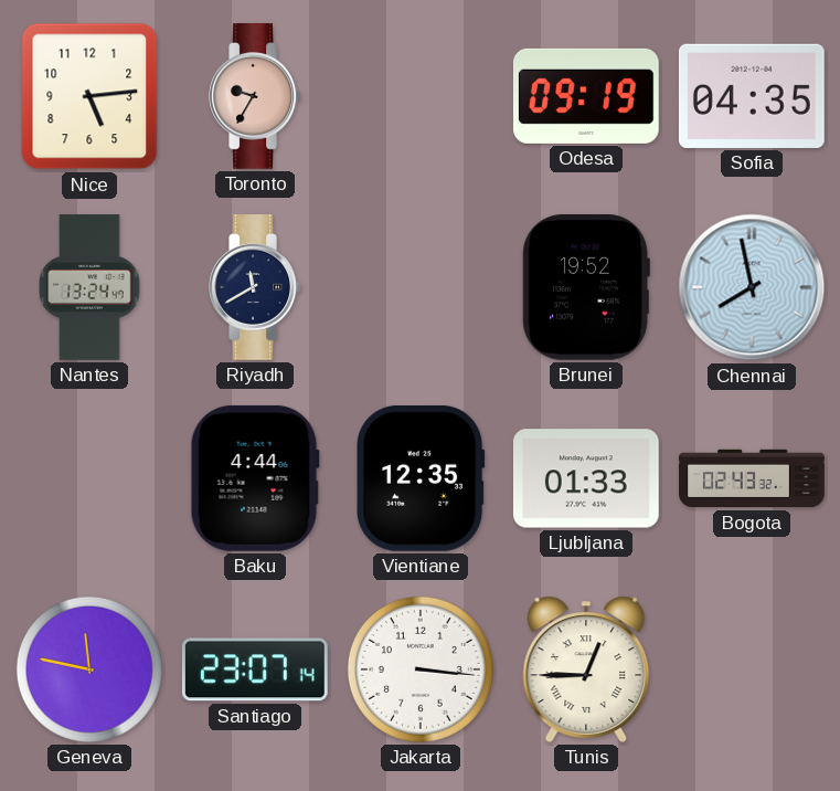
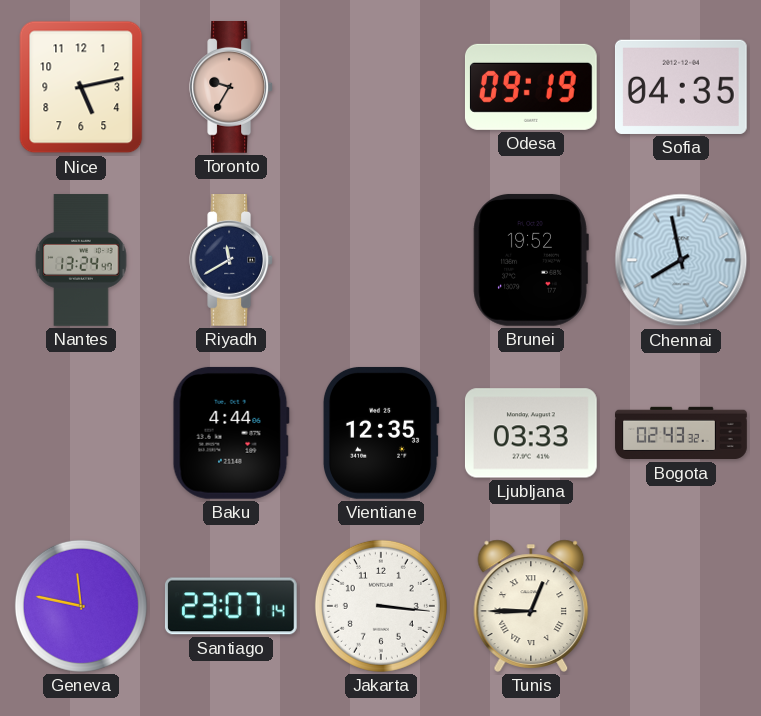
Nice: 5:14 -> 5:13
Ljubljana: 01:33 -> 03:33
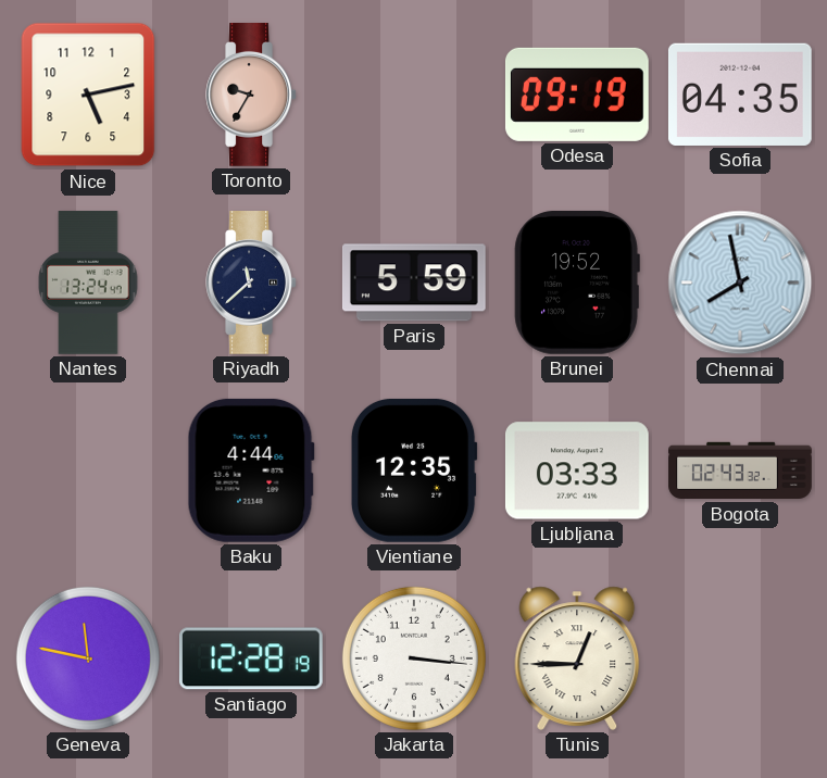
Riyadh: 11:40 -> 11:38
Paris: none -> 5:59
Santiago: 23:07 -> 12:28
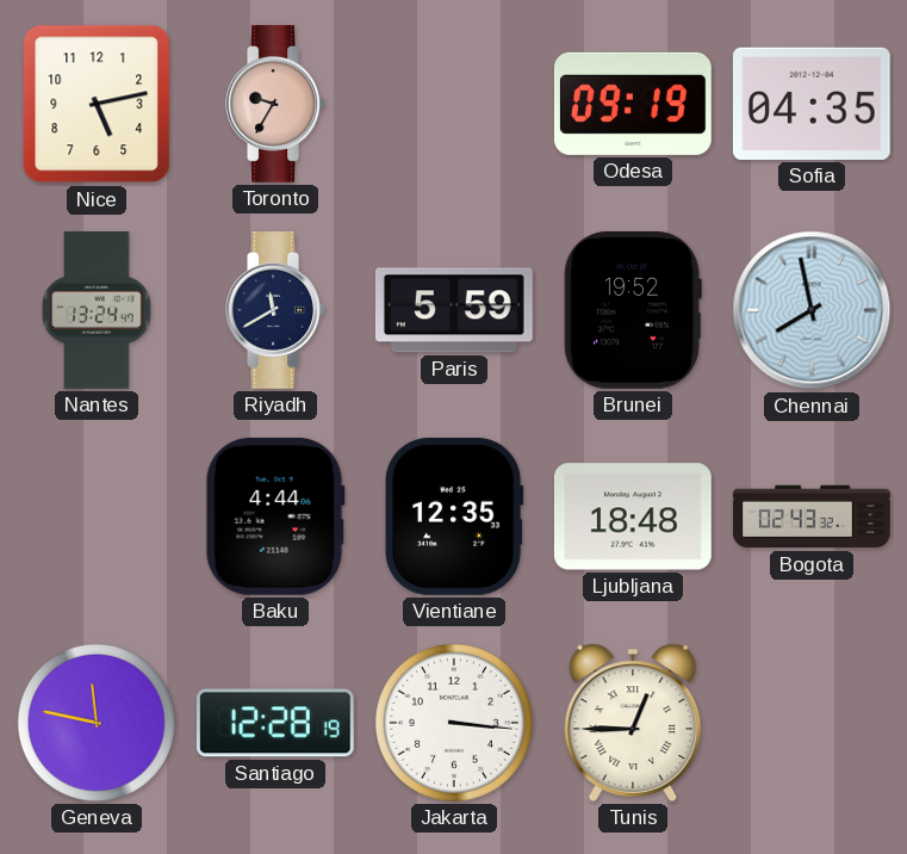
Riyadh: 11:38 -> 11:40
Ljubljana: 03:33 -> 18:48
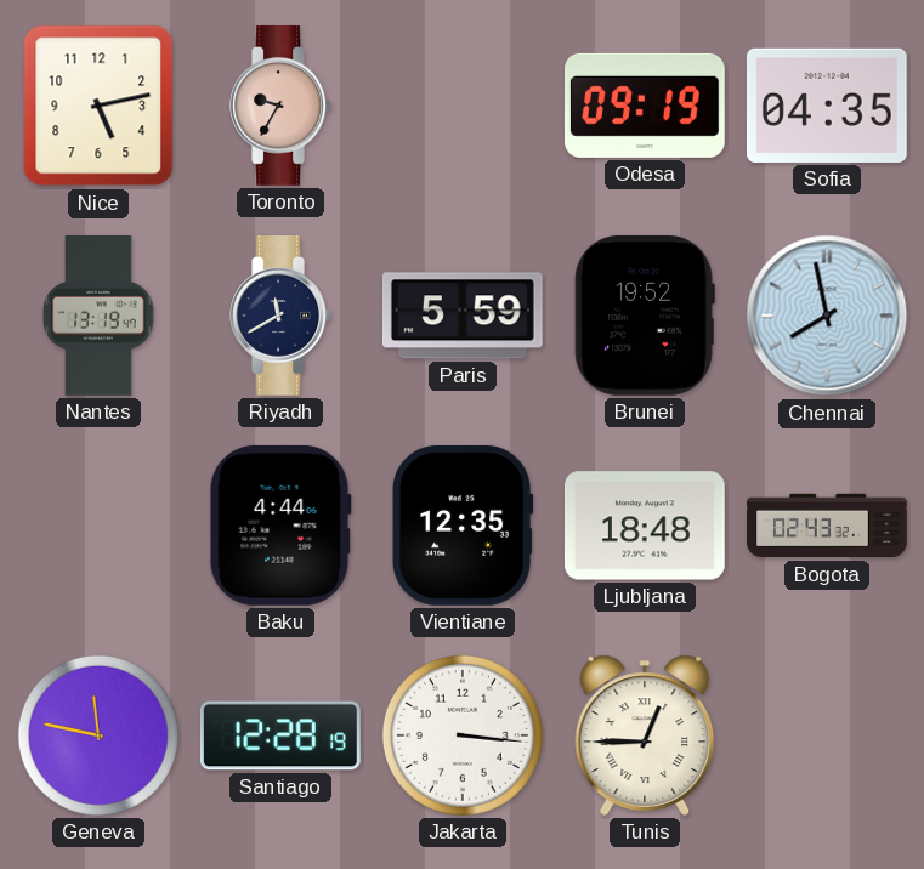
Nantes: 13:24 -> 13:19
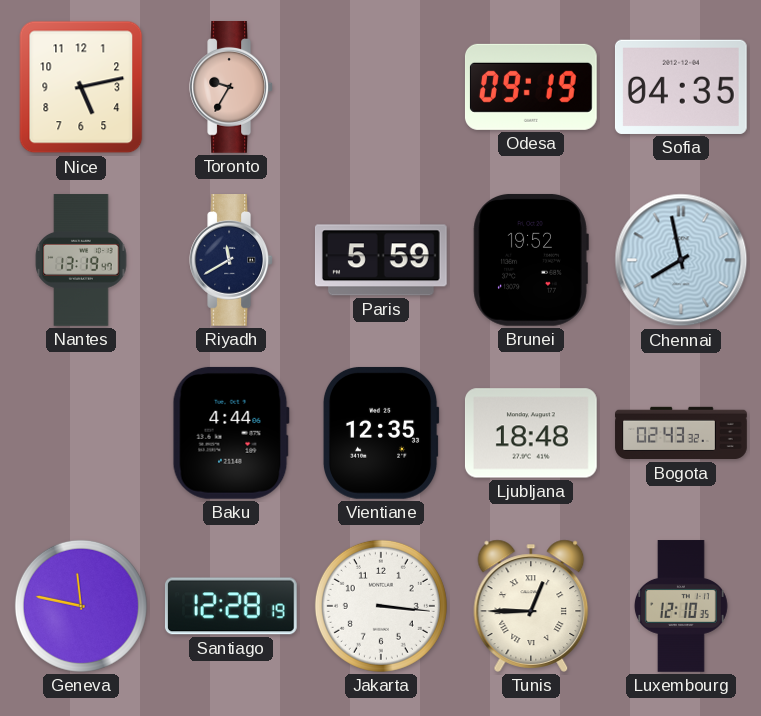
Luxembourg: none -> 12:10
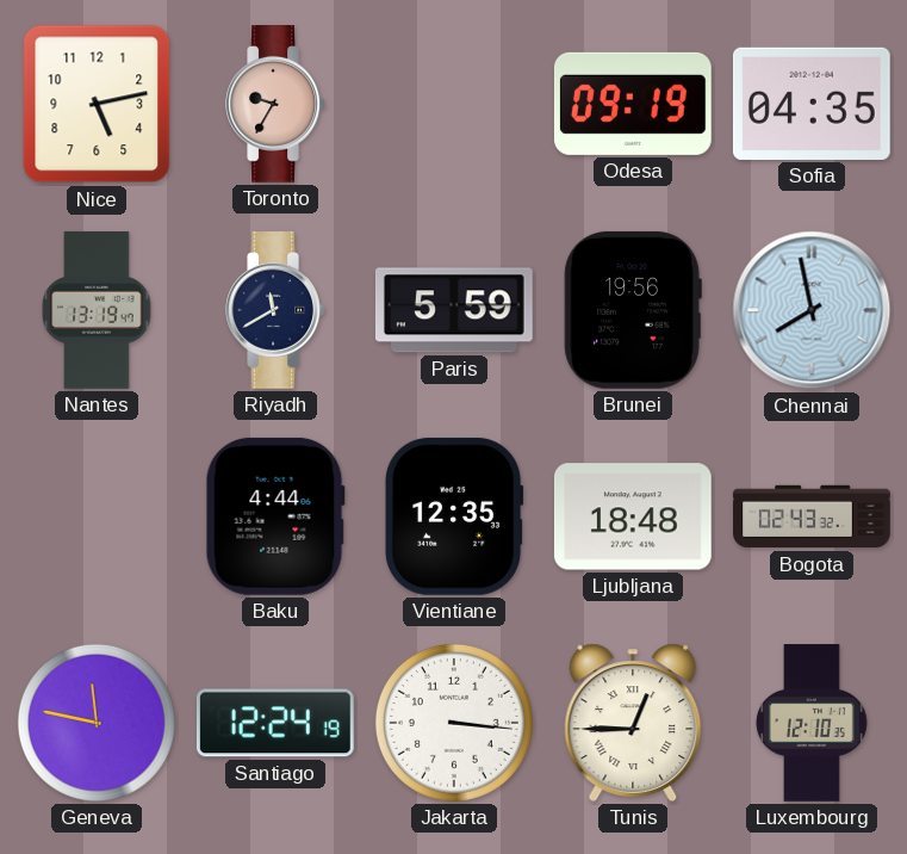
Brunei: 19:52 -> 19:56
Santiago: 12:28 -> 12:24
